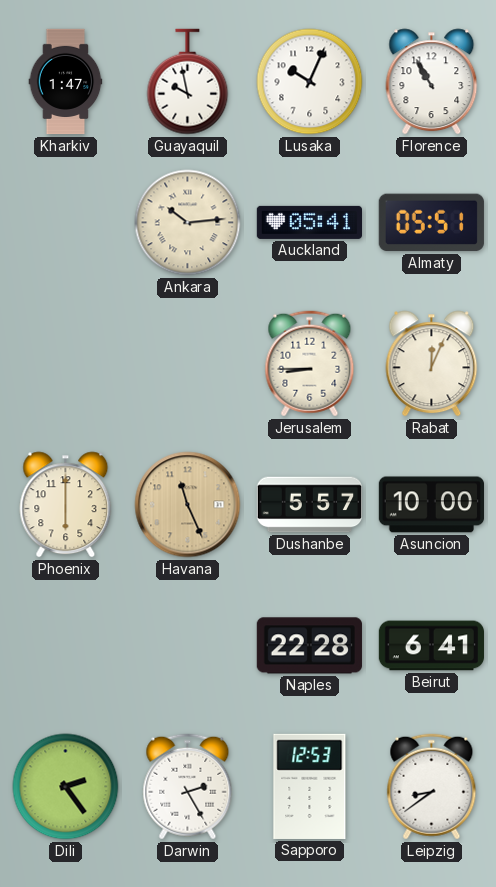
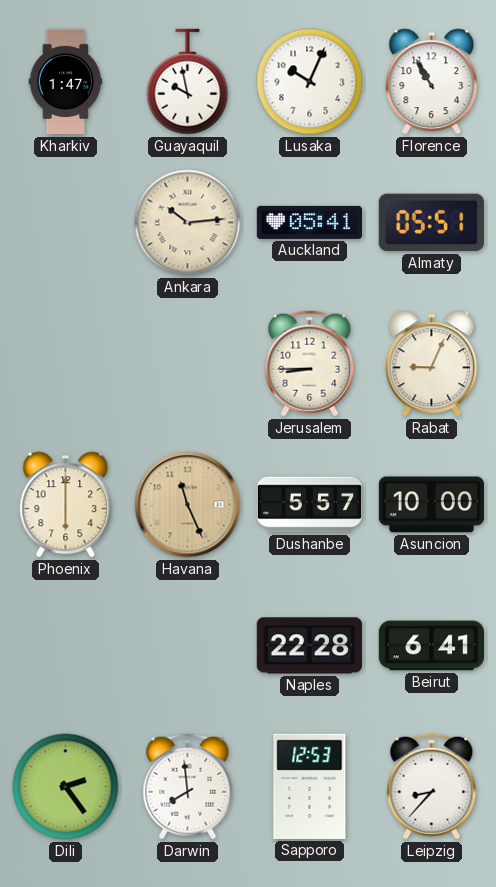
Rabat: 12:04 -> 9:04
Darwin: 2:25 -> 7:59
Leipzig: 8:39 -> 8:37
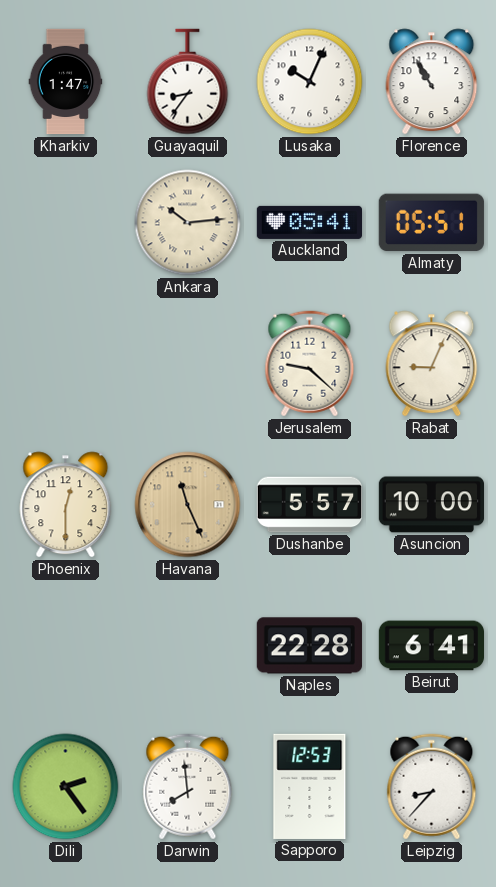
Guayaquil: 9:58 -> 8:36
Jerusalem: 8:45 -> 9:22
Phoenix: 6:00 -> 12:30
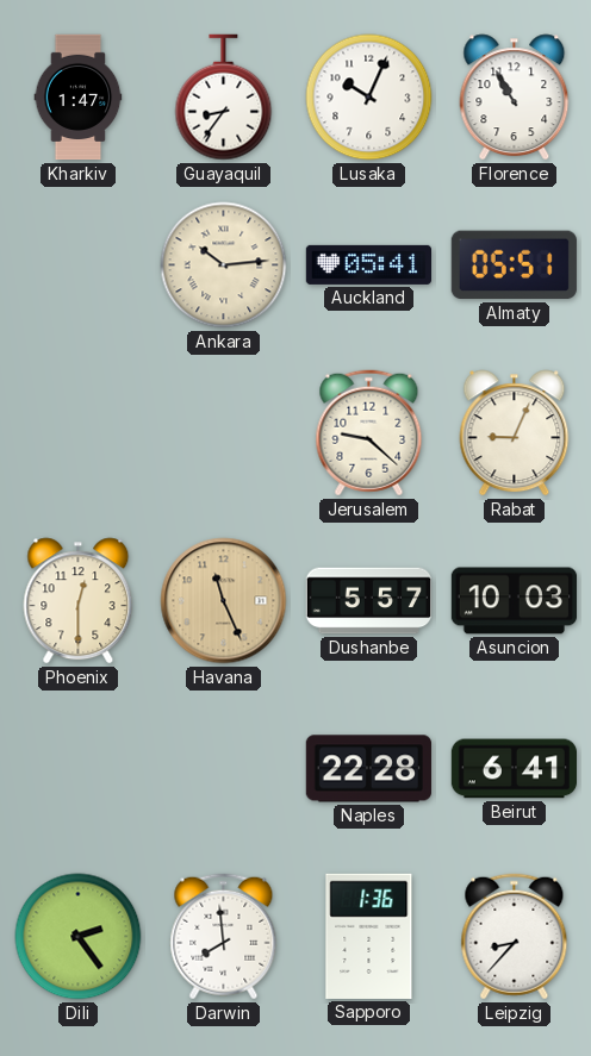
Asuncion: 10:00 -> 10:03
Sapporo: 12:53 -> 1:36
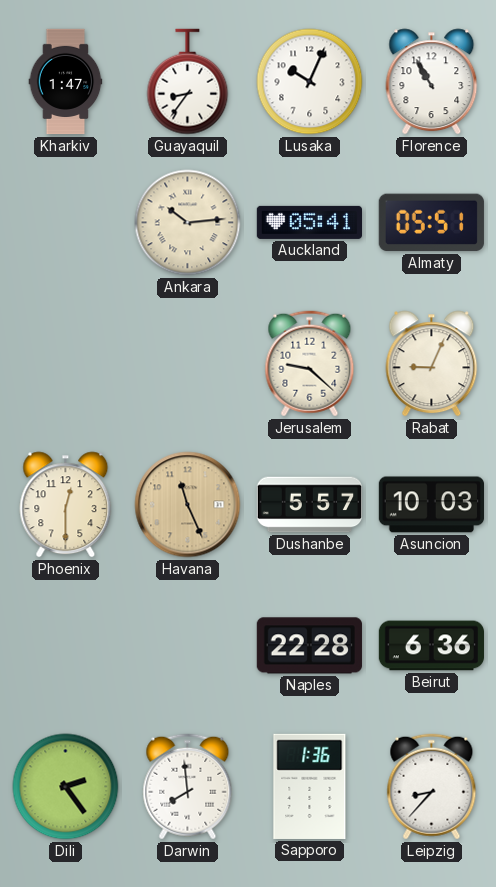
Beirut: 6:41 -> 6:36
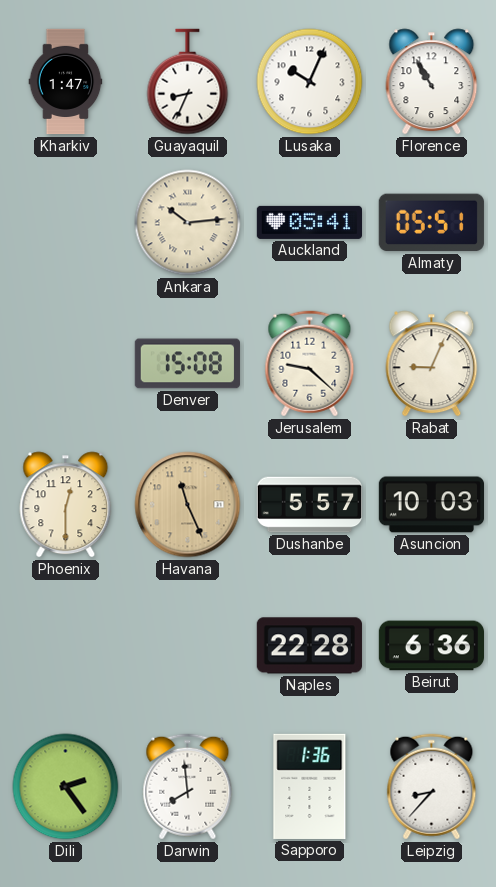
Guayaquil: 8:36 -> 8:34
Denver: none -> 15:08
